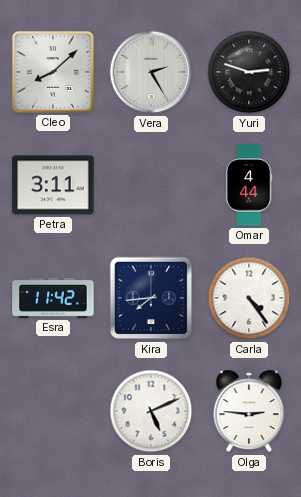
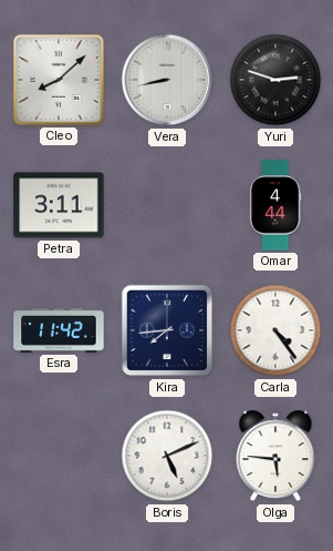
Vera: 2:25 -> 8:43
Olga: 2:46 -> 5:46
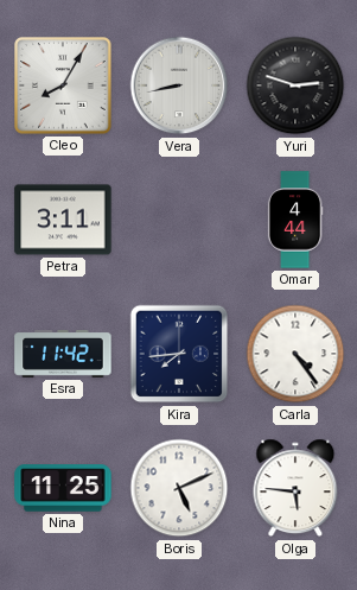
Cleo: 8:08 -> 8:05
Nina: none -> 11:25
